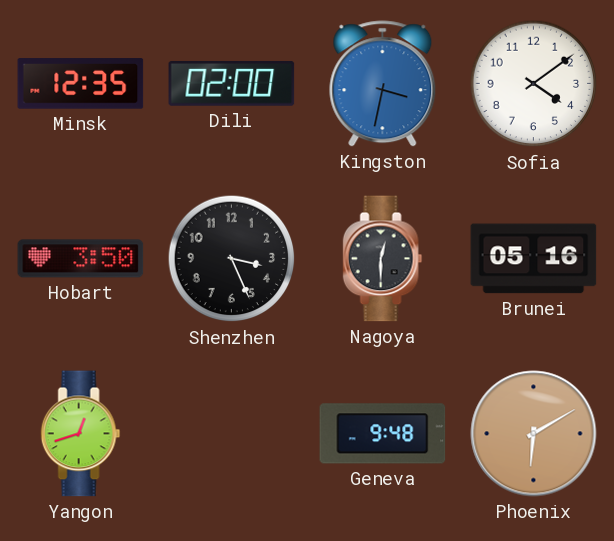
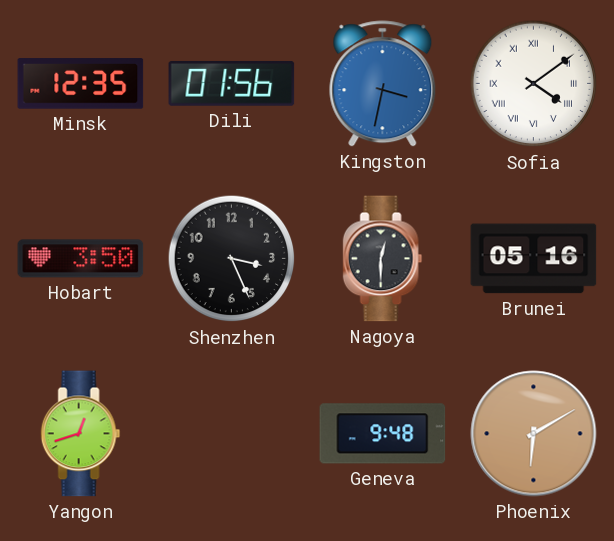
Dili: 02:00 -> 01:56
Sofia numerals: Arabic -> Roman
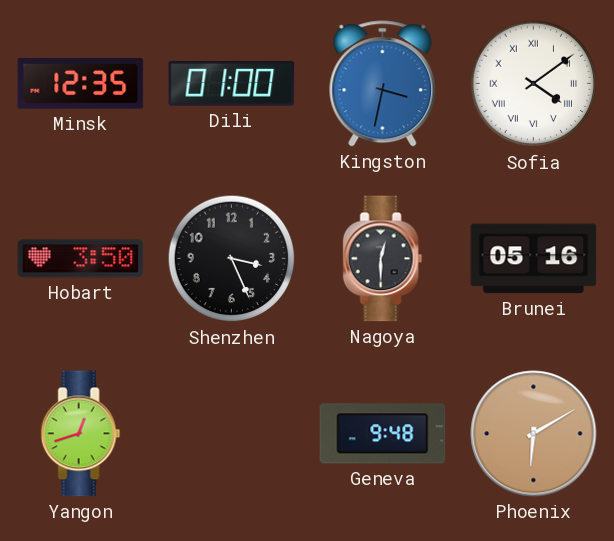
Dili: 01:56 -> 01:00
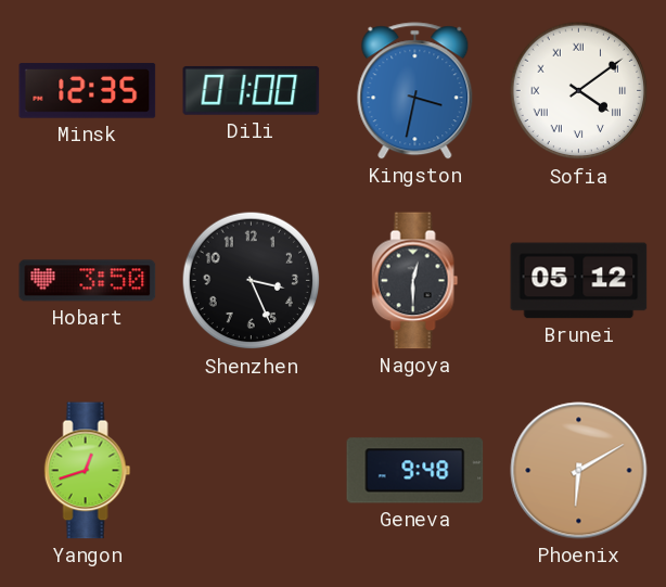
Brunei: 05:16 -> 05:12
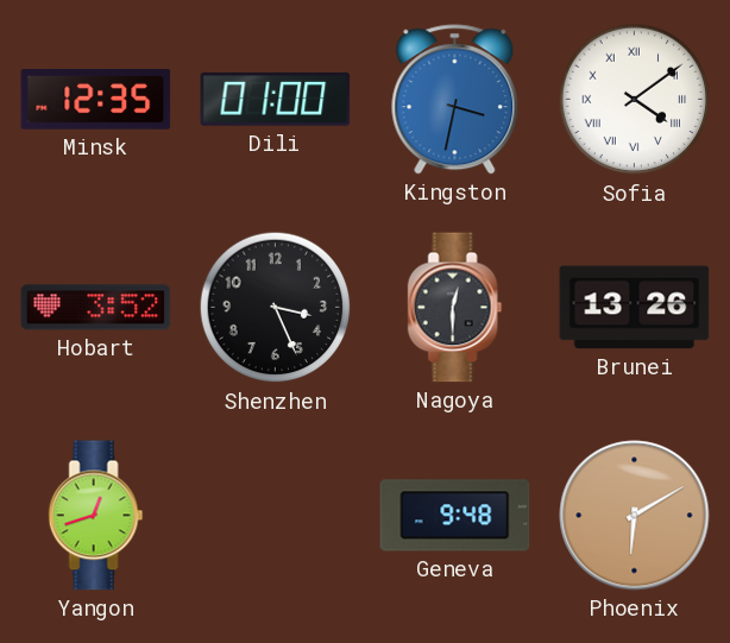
Hobart: 3:50 -> 3:52
Brunei: 05:12 -> 13:26
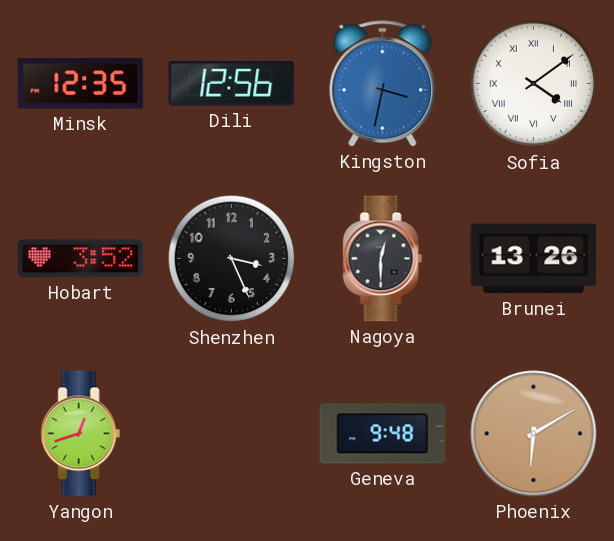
Dili: 01:00 -> 12:56
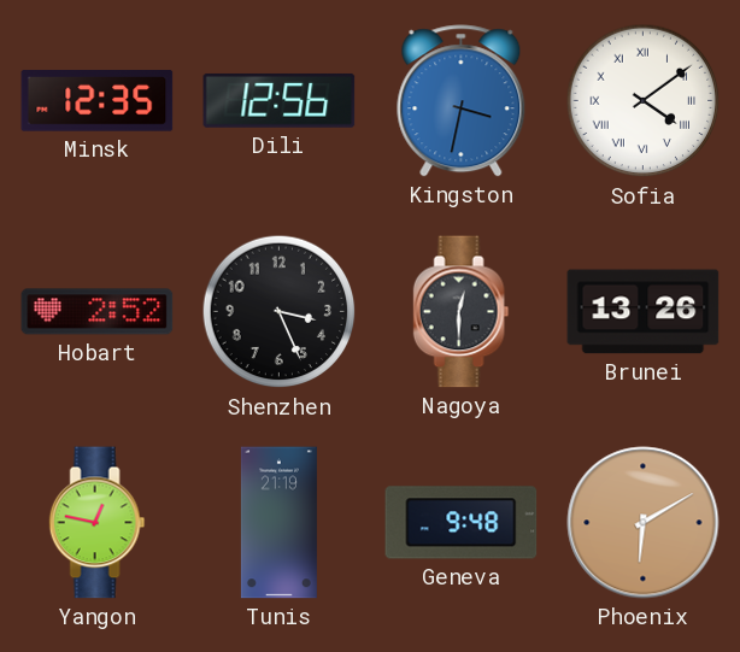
Hobart: 3:52 -> 2:52
Yangon: 12:42 -> 12:47
Tunis: none -> 21:19
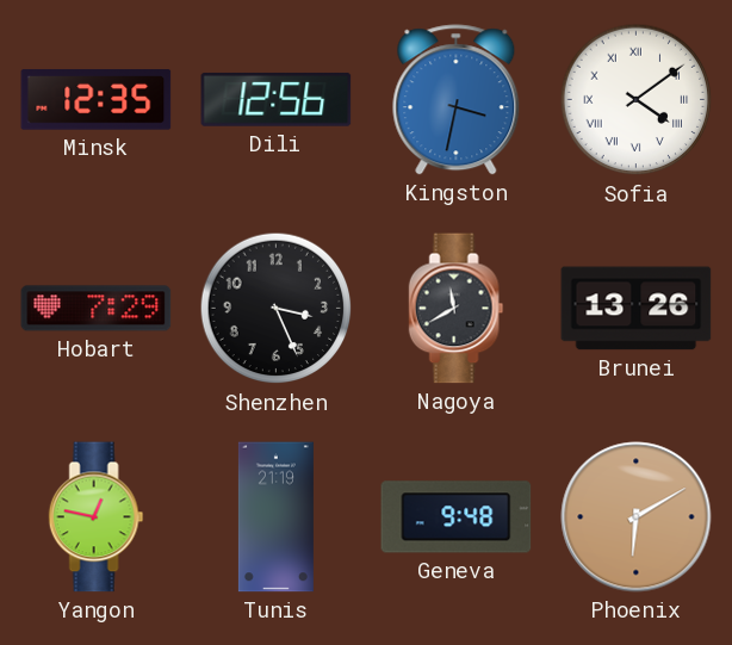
Hobart: 2:52 -> 7:29
Nagoya: 12:30 -> 11:40
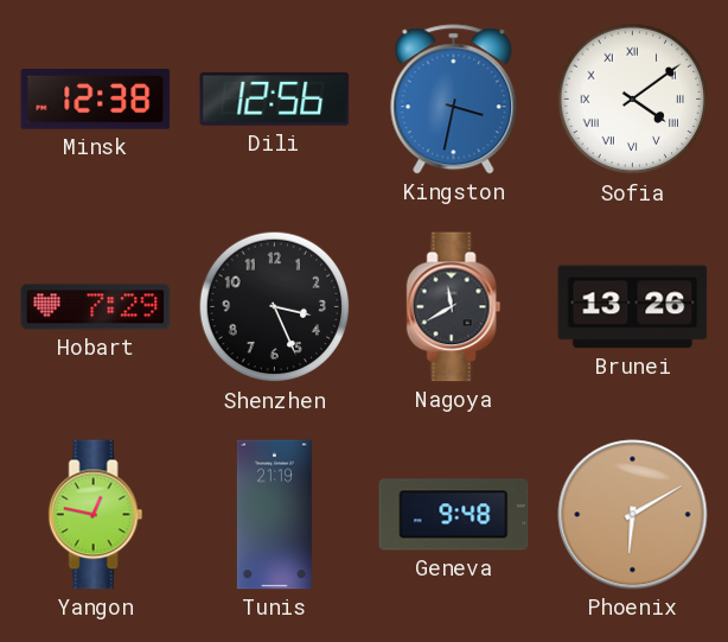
Minsk: 12:35 -> 12:38
